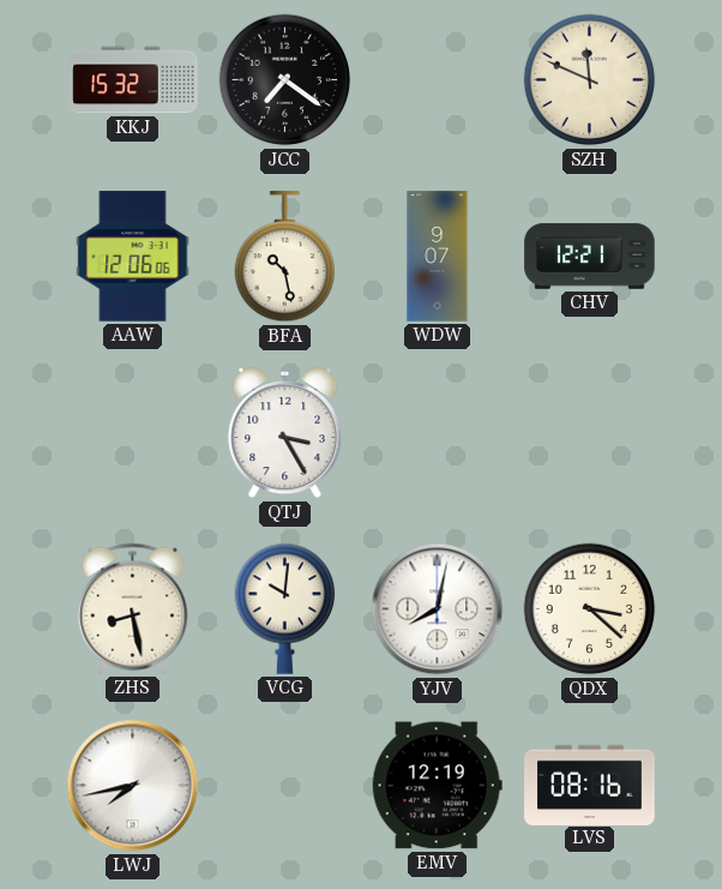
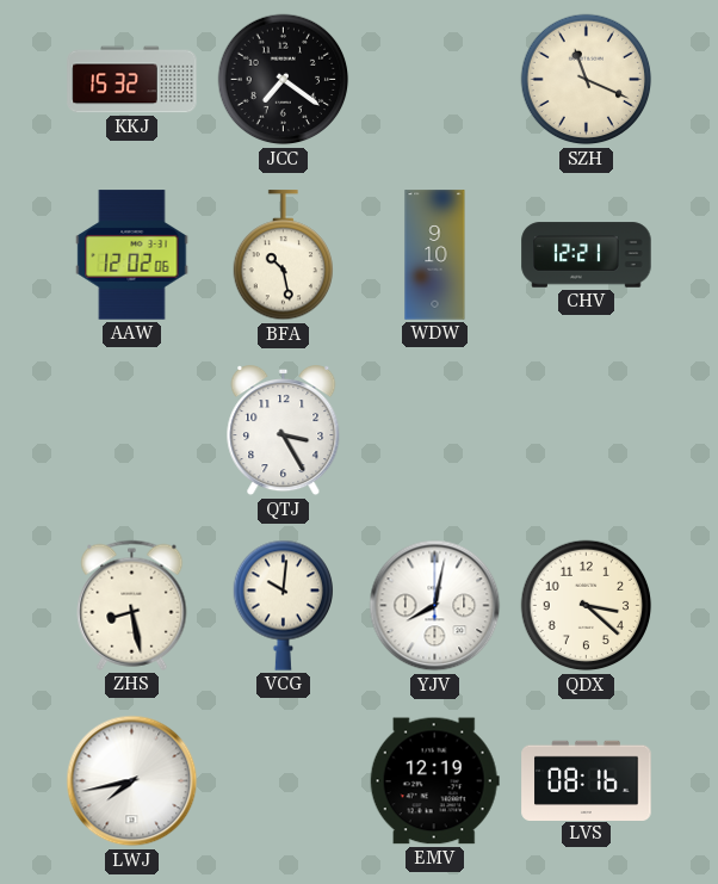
SZH: 11:49 -> 11:19
AAW: 12:06 -> 12:02
WDW: 9:07 -> 9:10
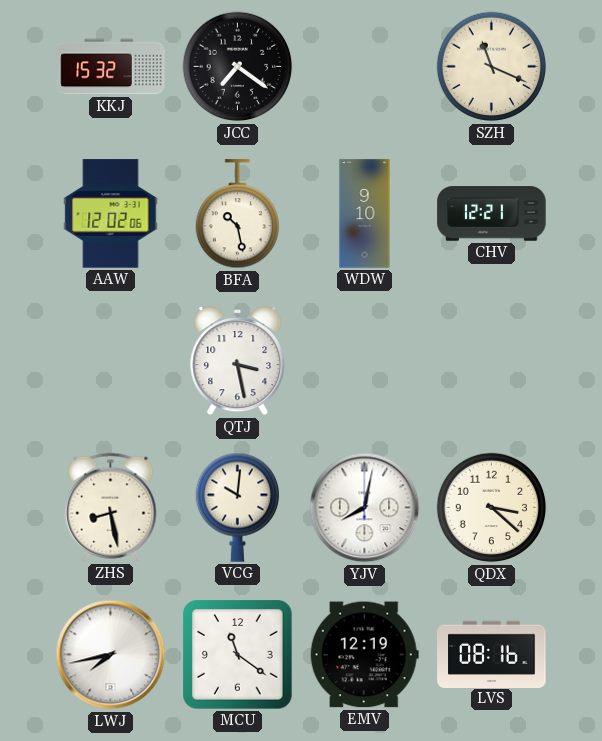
QTJ: 3:25 -> 3:28
MCU: none -> 11:21
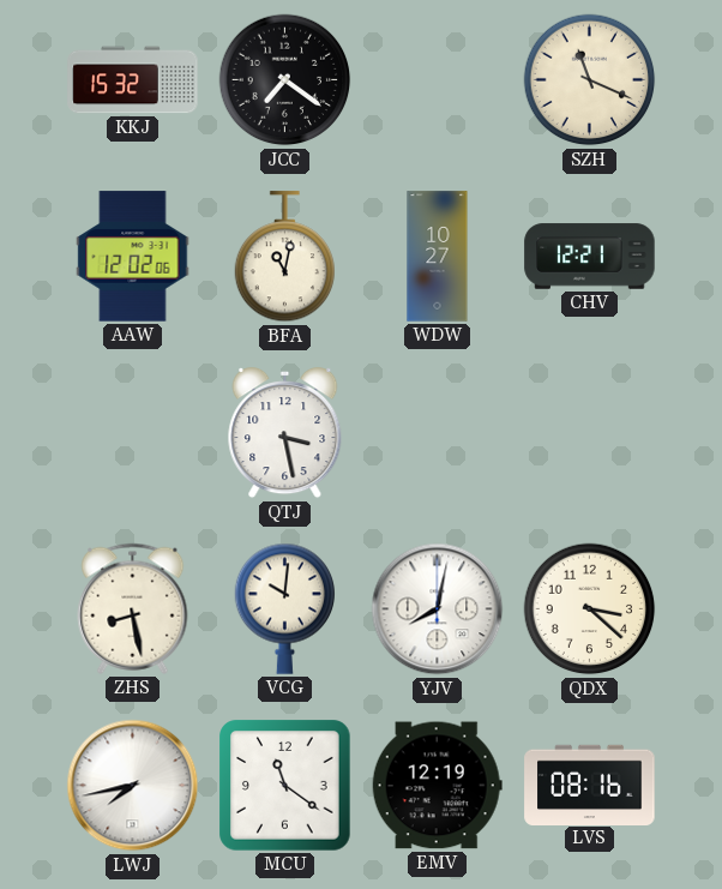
BFA: 10:28 -> 11:02
WDW: 9:10 -> 10:27
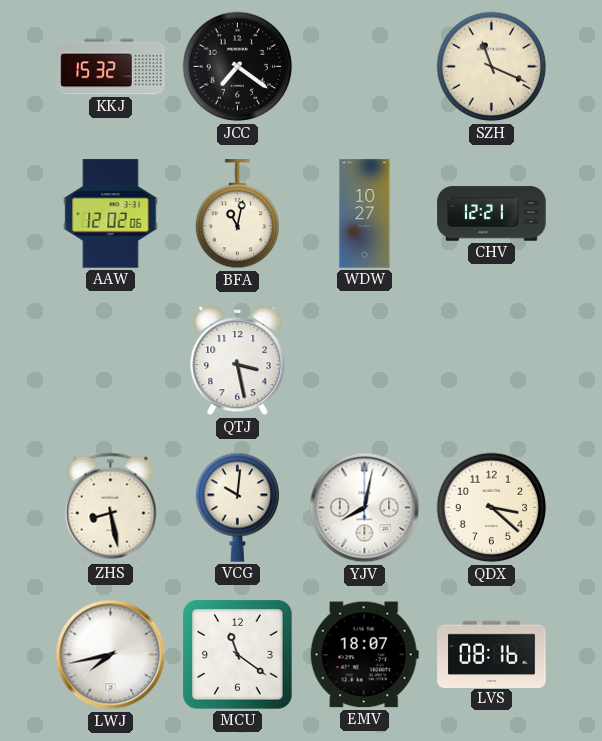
EMV: 12:19 -> 18:07
